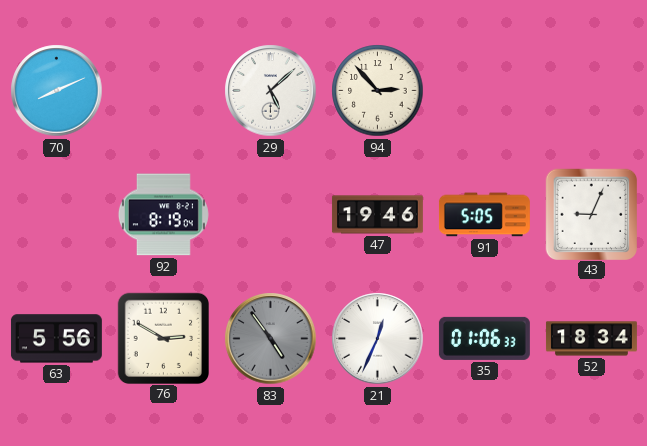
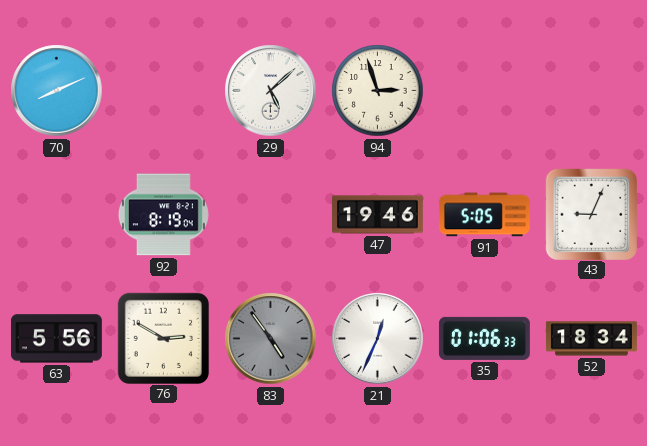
94: 2:53 -> 2:57
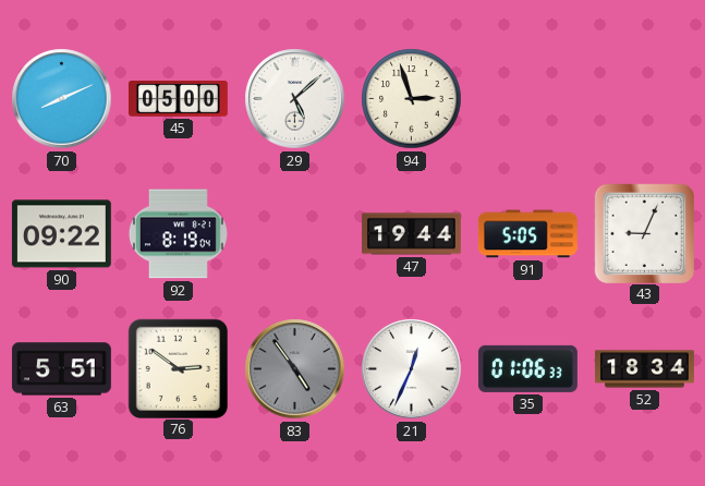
45: none -> 05:00
90: none -> 09:22
47: 19:46 -> 19:44
63: 5:56 -> 5:51
76: 2:50 -> 2:51
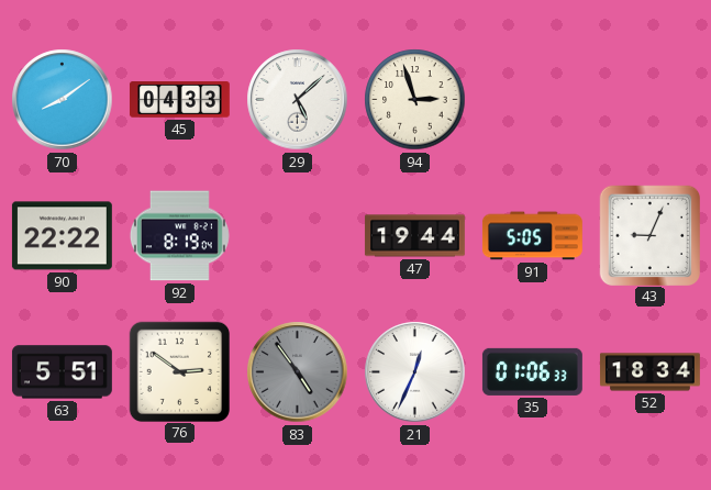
70: 8:11 -> 8:09
45: 05:00 -> 04:33
90: 09:22 -> 22:22
